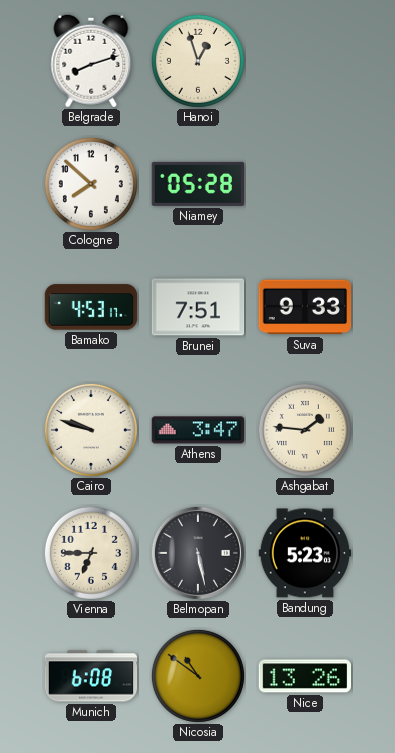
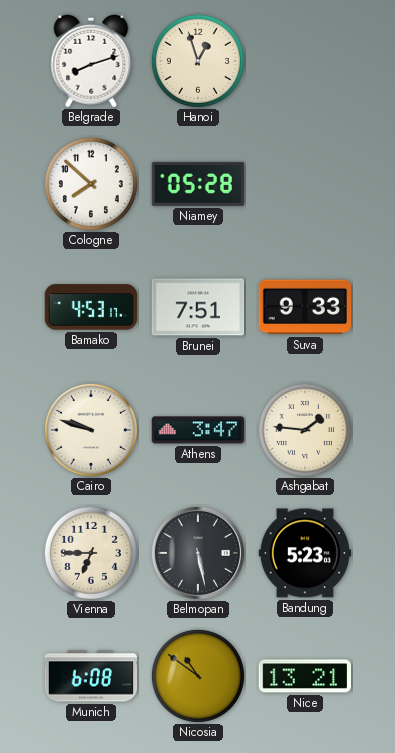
Nice: 13:26 -> 13:21
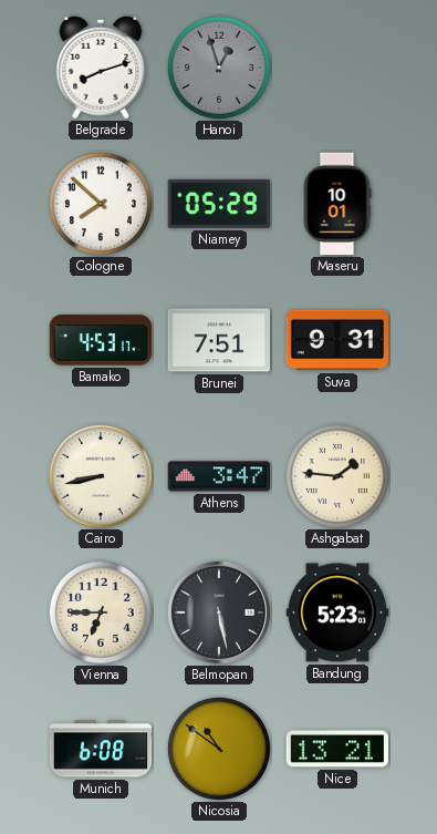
Hanoi dial: cream -> grey
Niamey: 05:28 -> 05:29
Maseru: none -> 10:01
Suva: 9:33 -> 9:31
Cairo: 9:48 -> 8:43
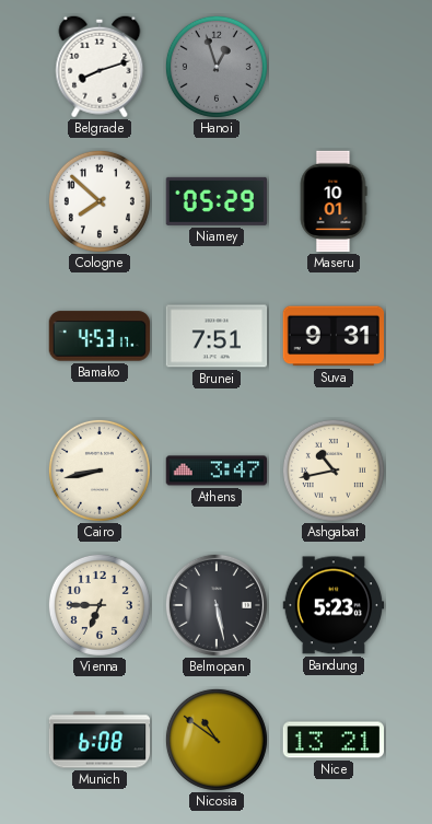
Ashgabat: 1:46 -> 10:43
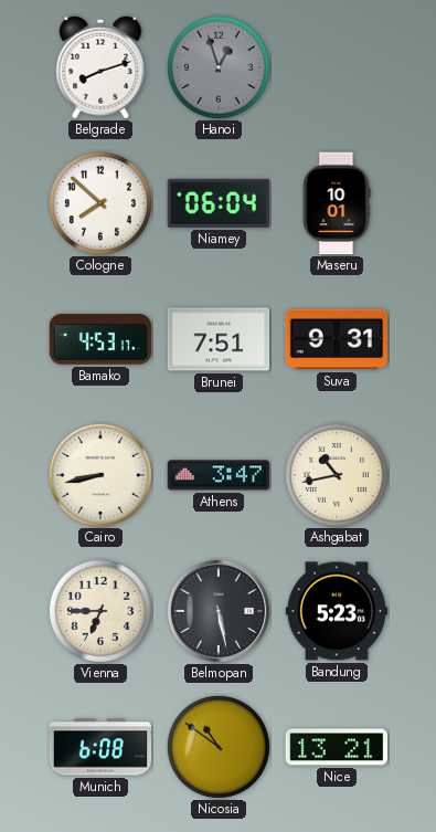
Niamey: 05:29 -> 06:04
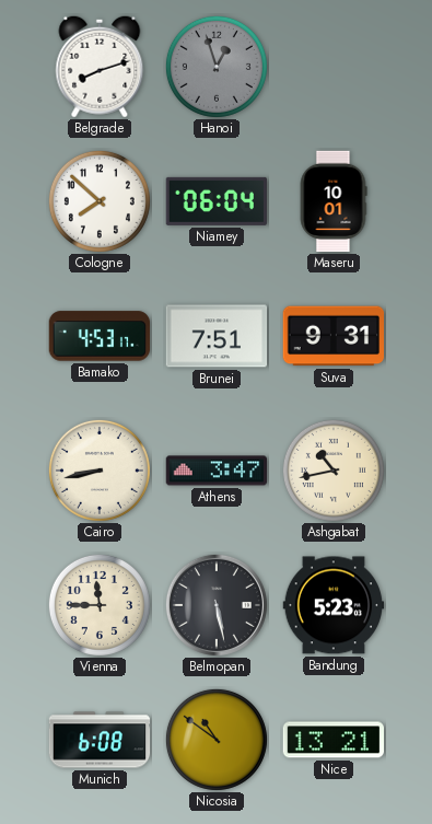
Vienna: 6:45 -> 11:45
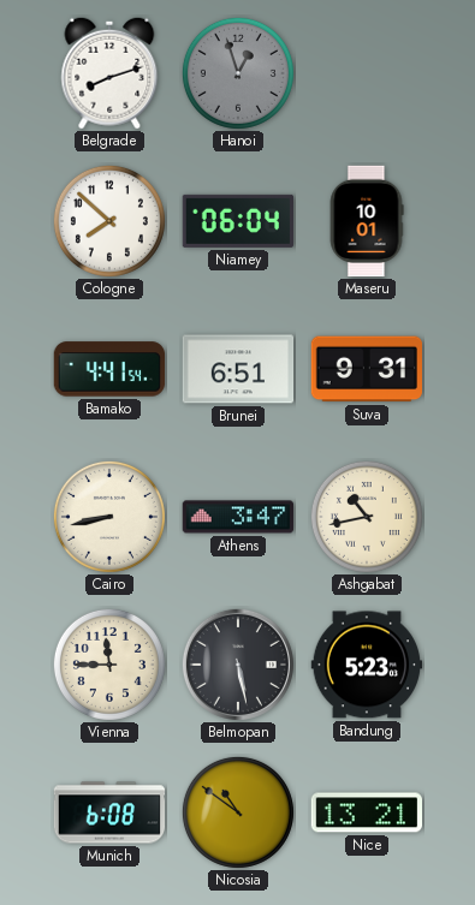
Bamako: 4:53 -> 4:41
Brunei: 7:51 -> 6:51
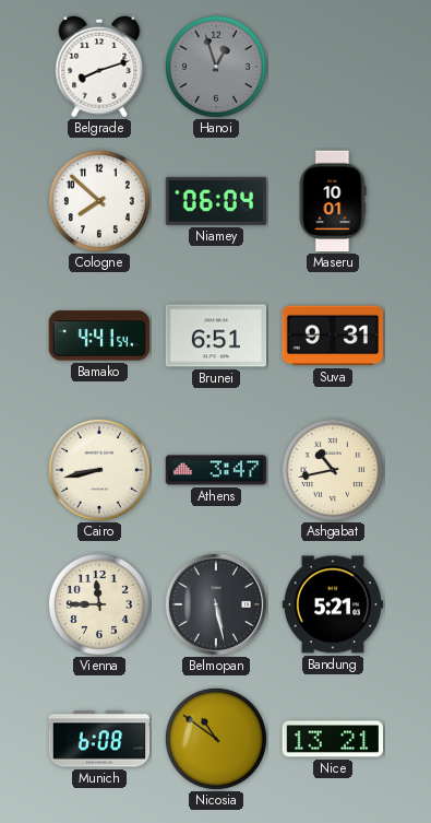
Bandung: 5:23 -> 5:21
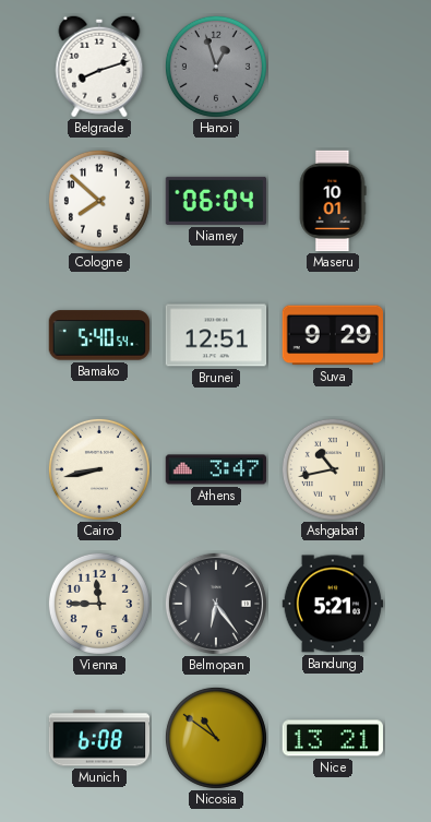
Bamako: 4:41 -> 5:40
Brunei: 6:51 -> 12:51
Suva: 9:31 -> 9:29
Belmopan: 5:28 -> 6:24
